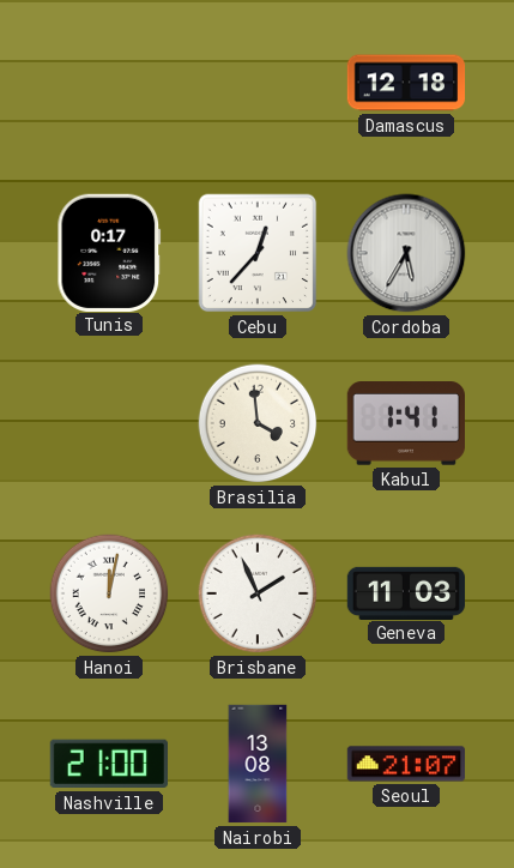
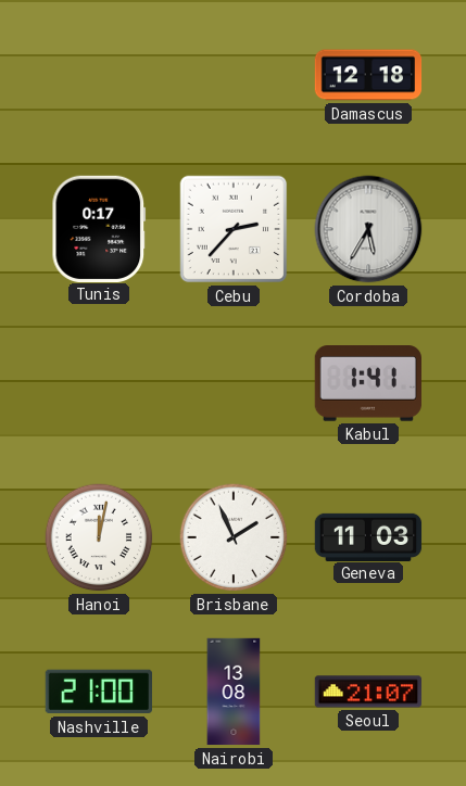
Cebu: 12:37 -> 2:37
Brasilia: 3:59 -> none
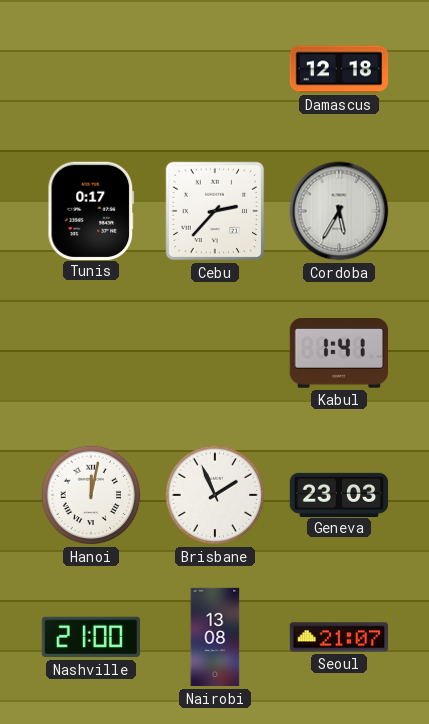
Geneva: 11:03 -> 23:03
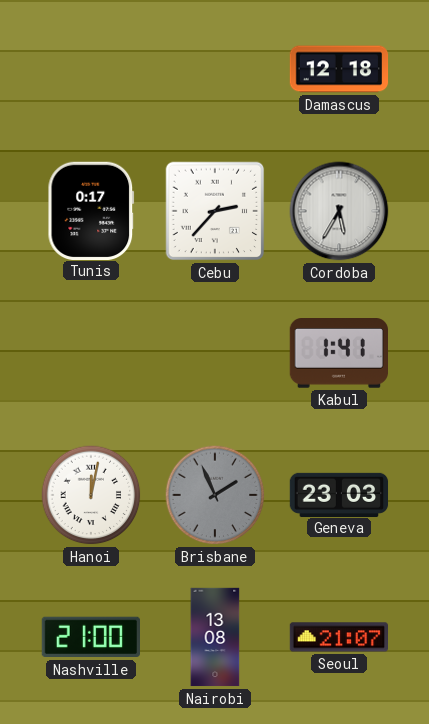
Brisbane dial: white -> grey
